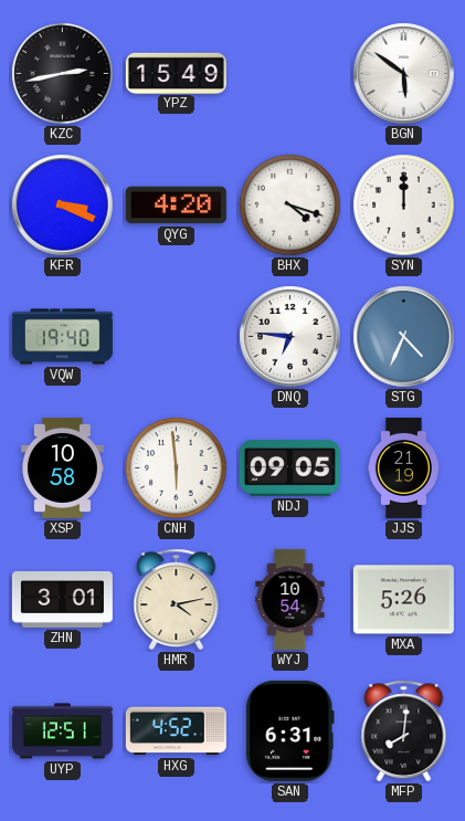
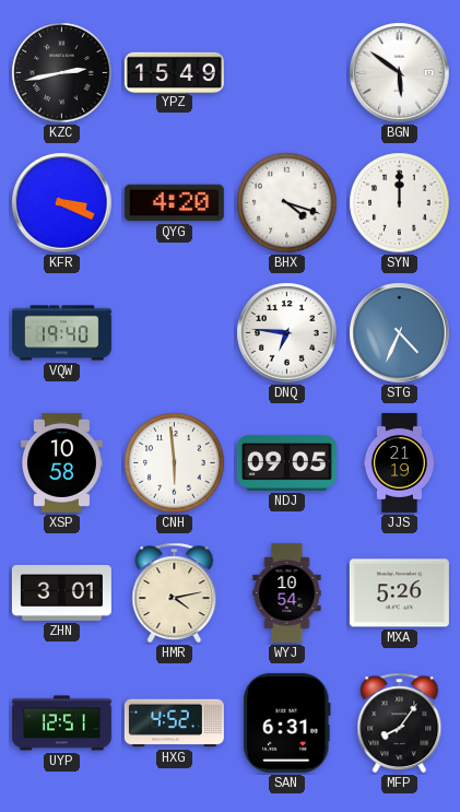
MFP: 8:01 -> 8:06
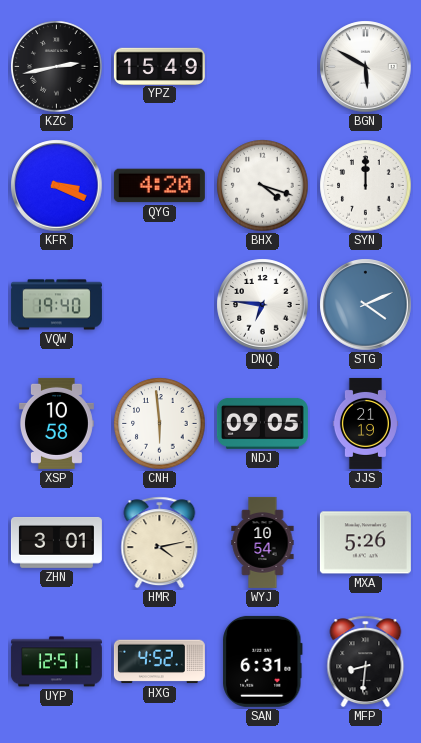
BGN: 5:51 -> 5:50
STG: 4:34 -> 4:11
MFP: 8:06 -> 8:31
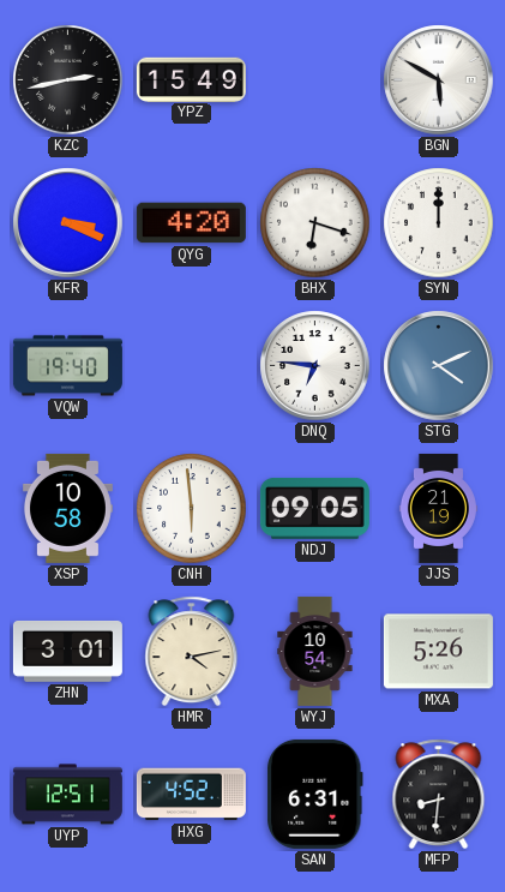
BHX: 4:18 -> 6:18
